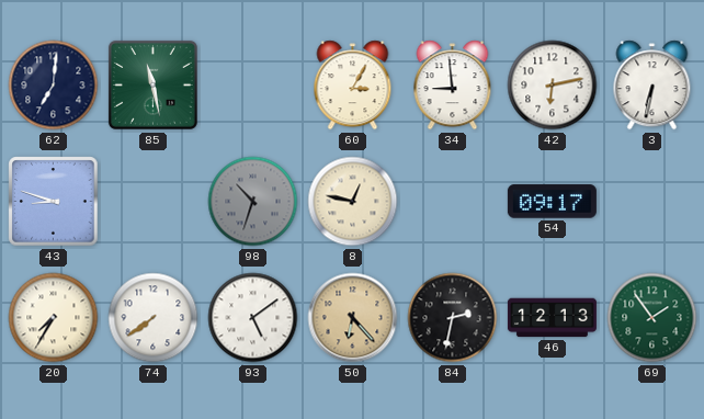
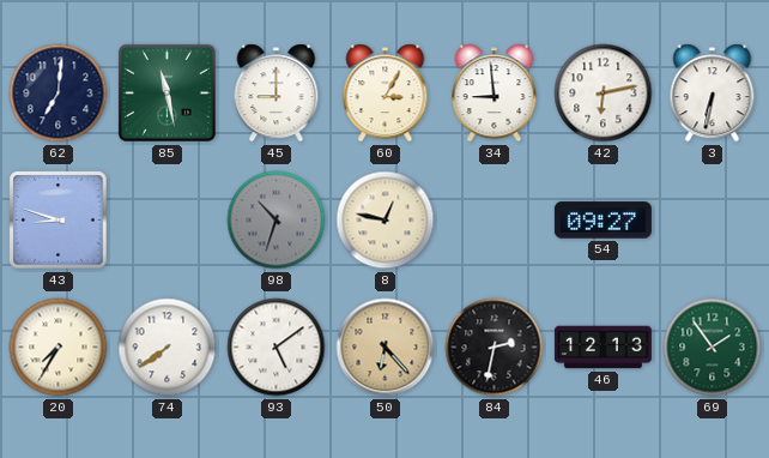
45: none -> 9:00
54: 09:17 -> 09:27
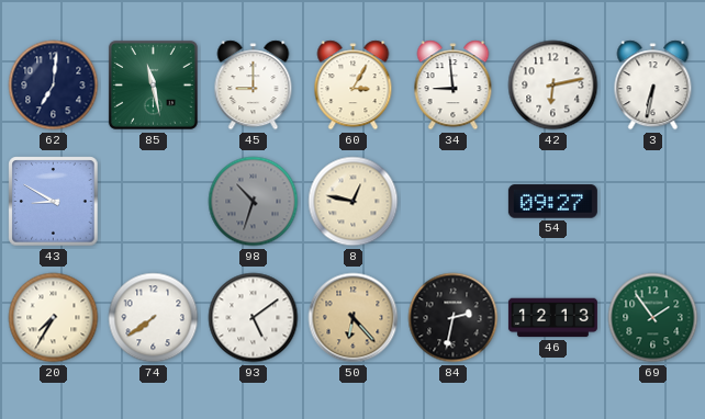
43: 8:48 -> 8:50
